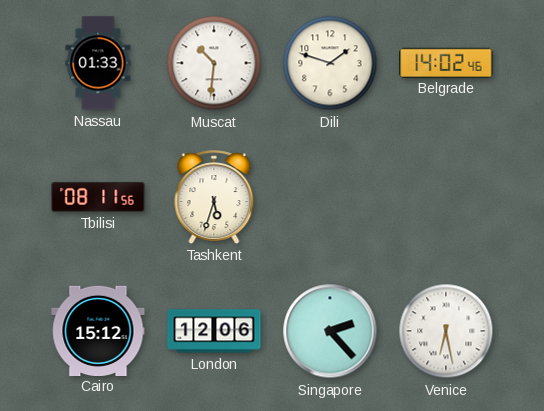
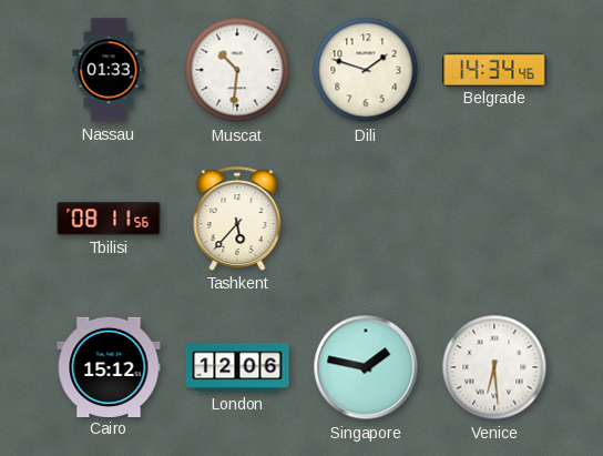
Belgrade: 14:02 -> 14:34
Tashkent: 5:33 -> 5:37
Singapore: 2:23 -> 1:47
Venice: 6:28 -> 6:29
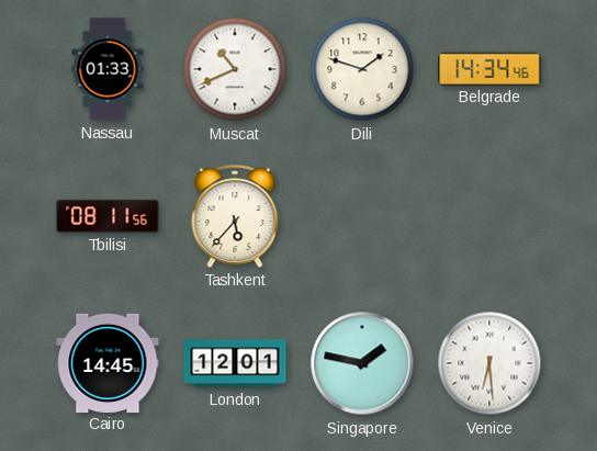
Muscat: 10:31 -> 10:41
Cairo: 15:12 -> 14:45
London: 12:06 -> 12:01
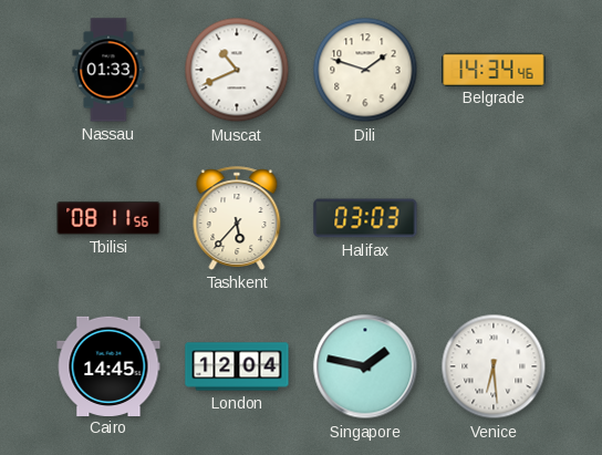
Halifax: none -> 03:03
London: 12:01 -> 12:04
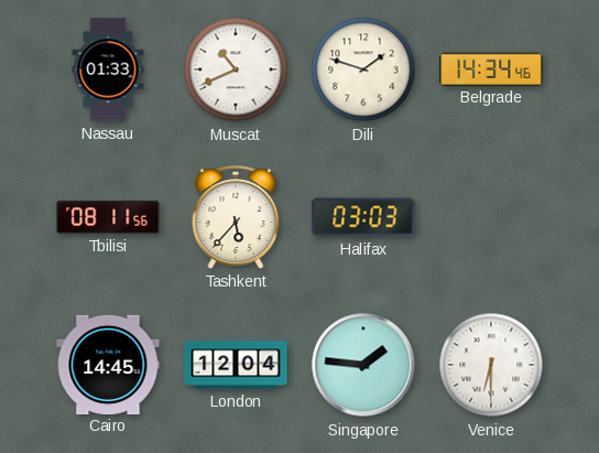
Singapore: 1:47 -> 1:46
Venice: 6:29 -> 6:30
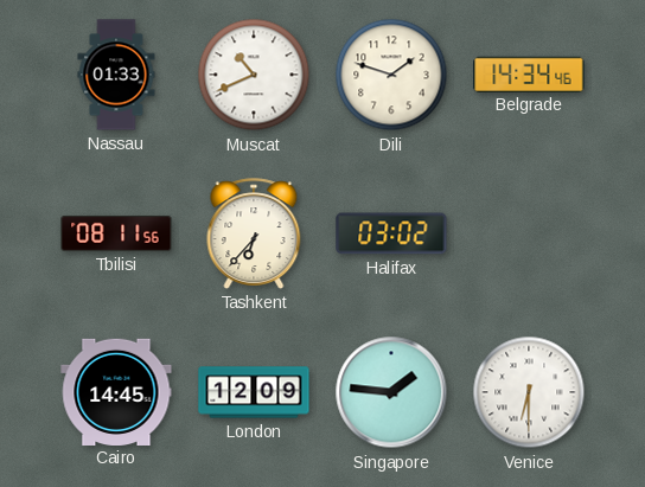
Tashkent: 5:37 -> 6:37
Halifax: 03:03 -> 03:02
London: 12:04 -> 12:09
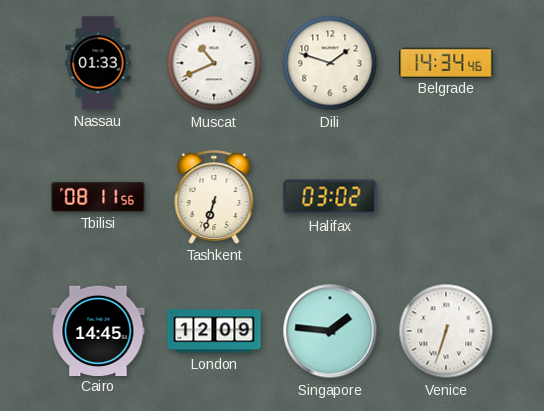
Tashkent: 6:37 -> 6:33
Venice: 6:30 -> 6:33
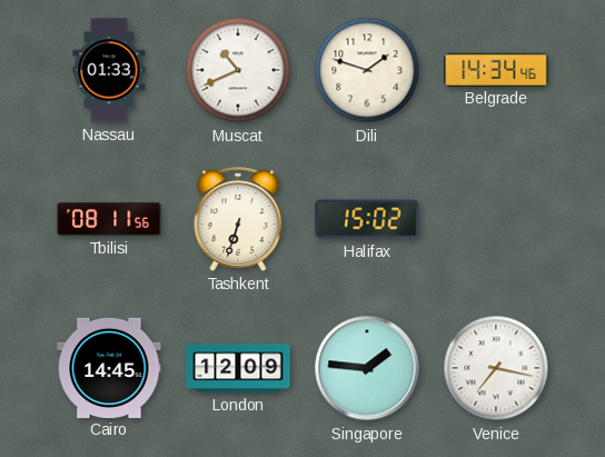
Halifax: 03:02 -> 15:02
Venice: 6:33 -> 7:17
